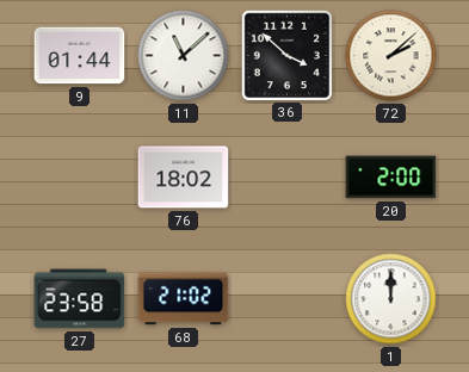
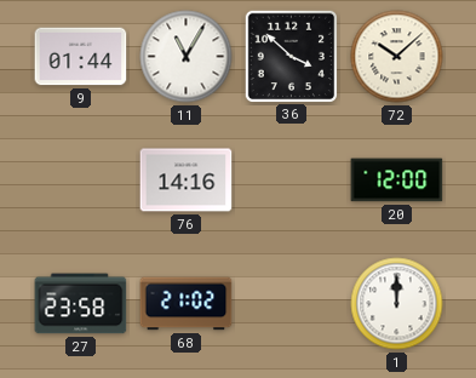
11: 11:08 -> 11:05
72: 2:08 -> 10:08
76: 18:02 -> 14:16
20: 2:00 -> 12:00
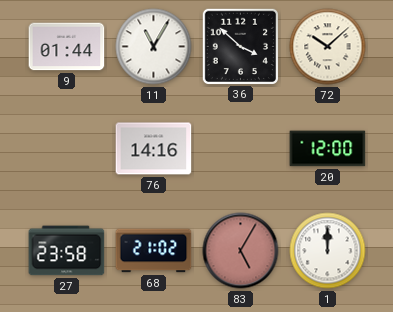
83: none -> 5:05
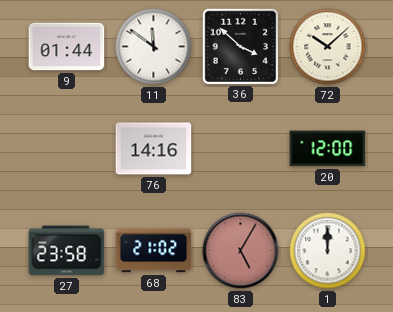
11: 11:05 -> 11:51
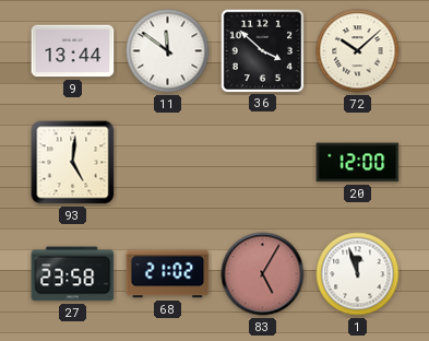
9: 01:44 -> 13:44
93: none -> 5:01
76: 14:16 -> none
1: 12:00 -> 11:57
